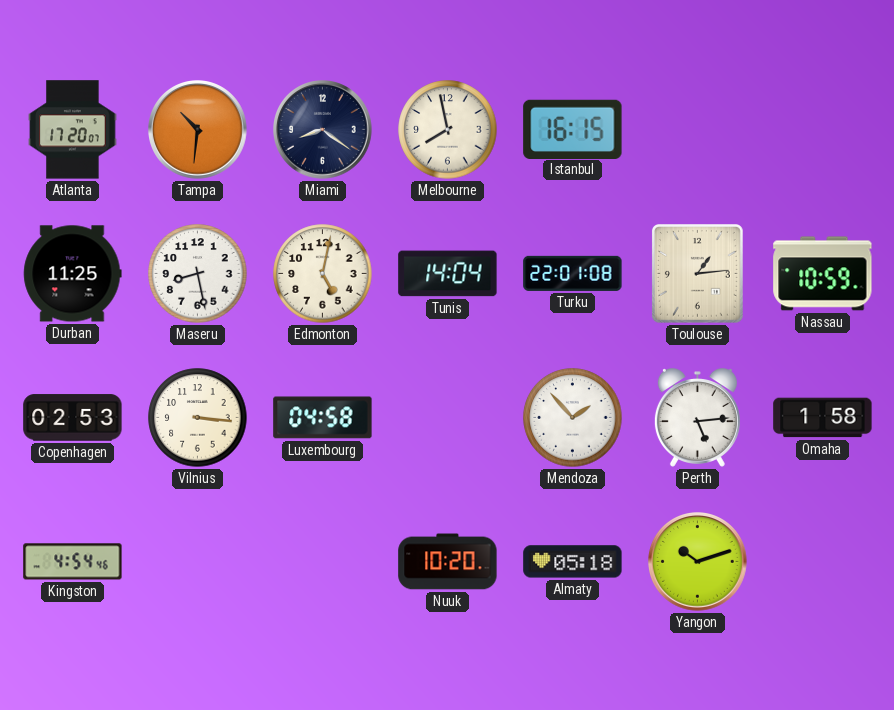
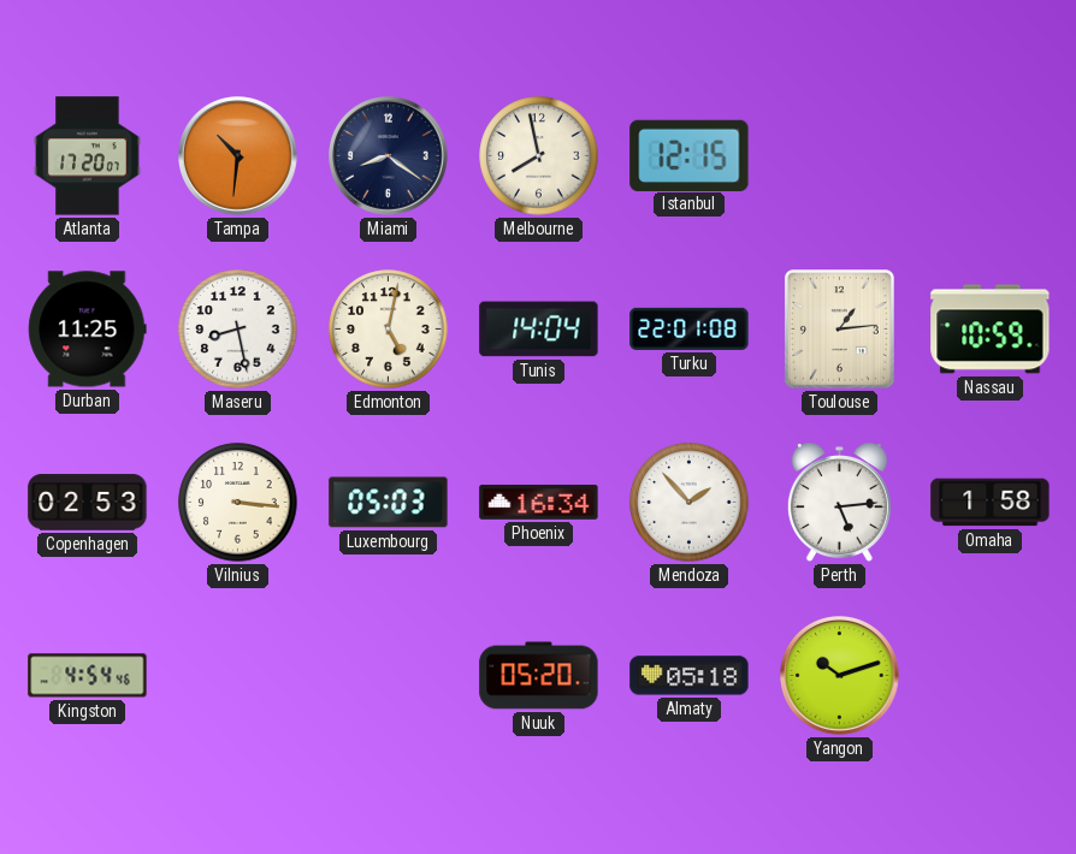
Istanbul: 16:15 -> 12:15
Luxembourg: 04:58 -> 05:03
Phoenix: none -> 16:34
Nuuk: 10:20 -> 05:20
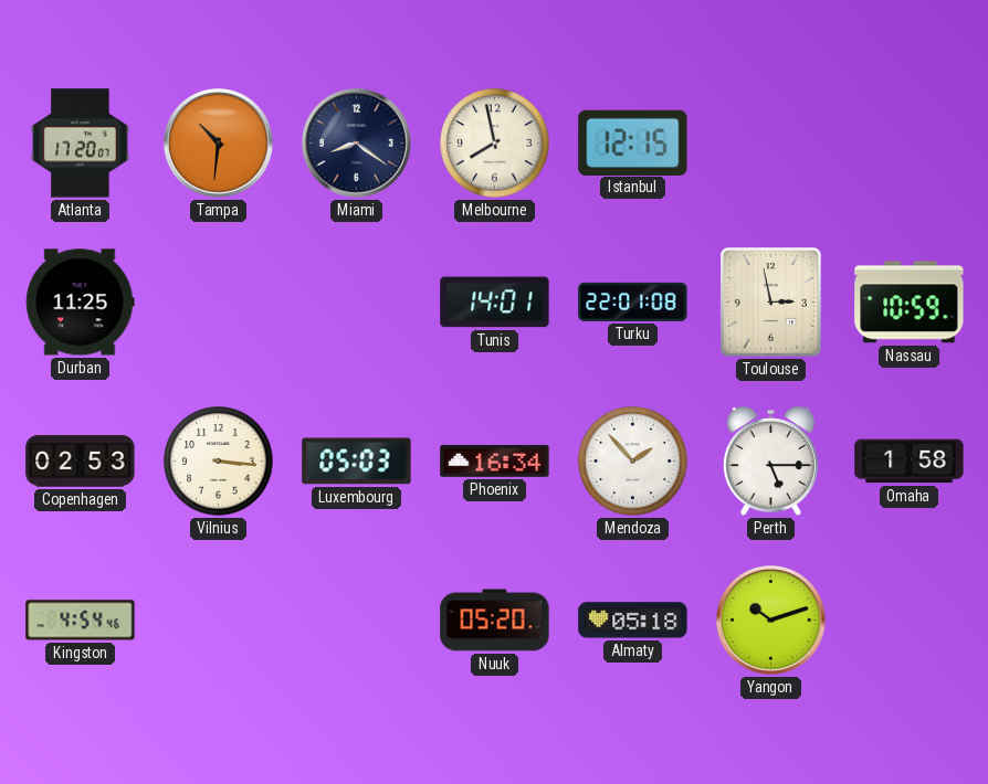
Maseru: 8:28 -> none
Edmonton: 5:02 -> none
Tunis: 14:04 -> 14:01
Toulouse: 1:14 -> 2:58
Perth: 5:14 -> 5:15
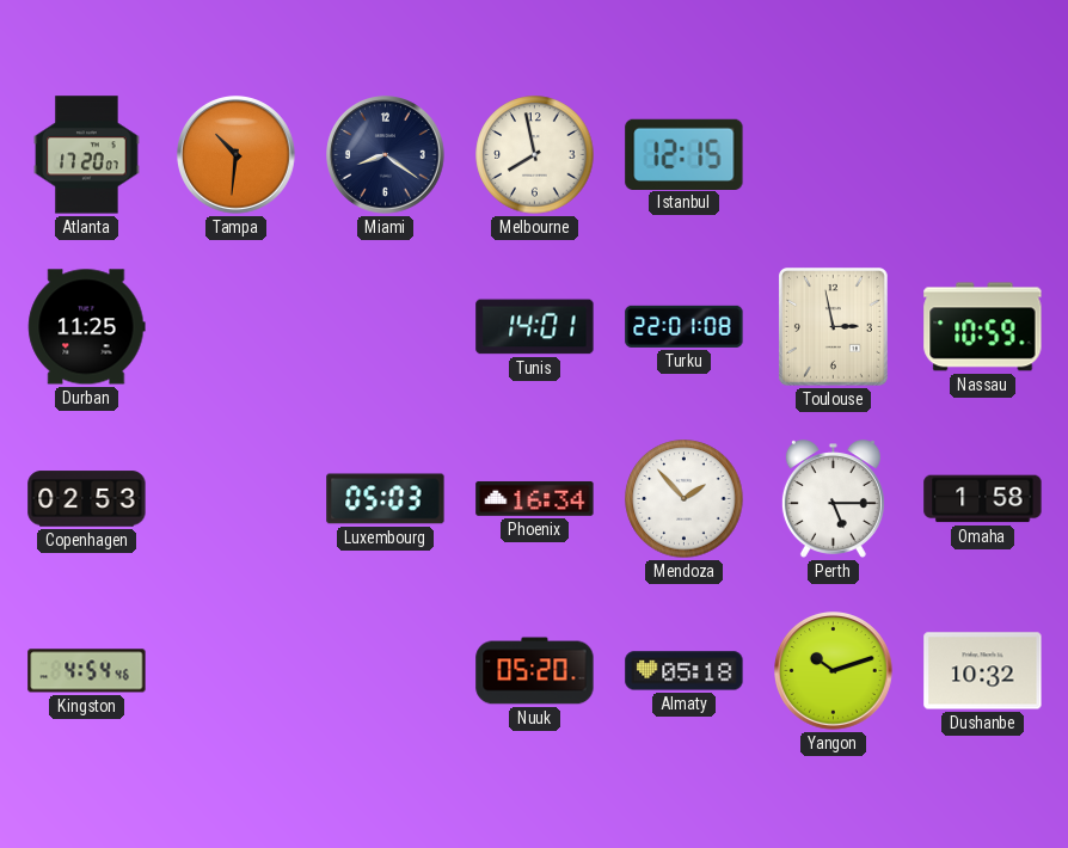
Vilnius: 3:16 -> none
Dushanbe: none -> 10:32
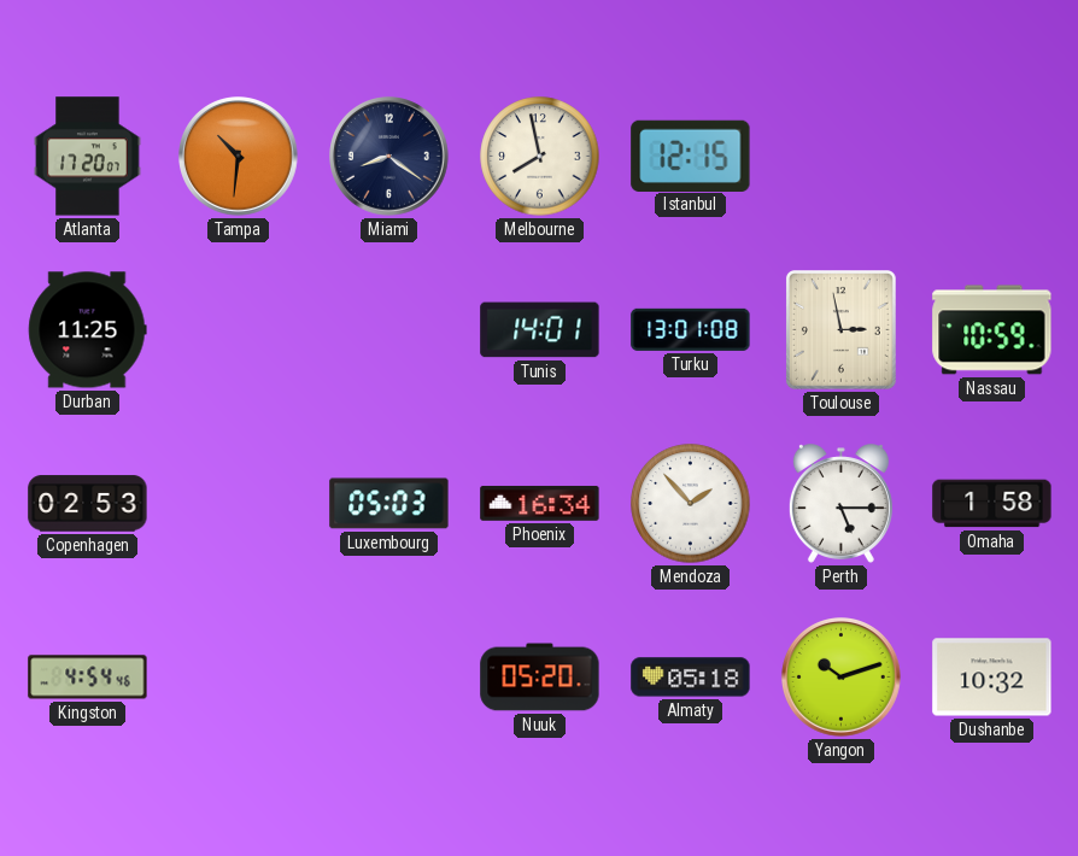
Turku: 22:01 -> 13:01
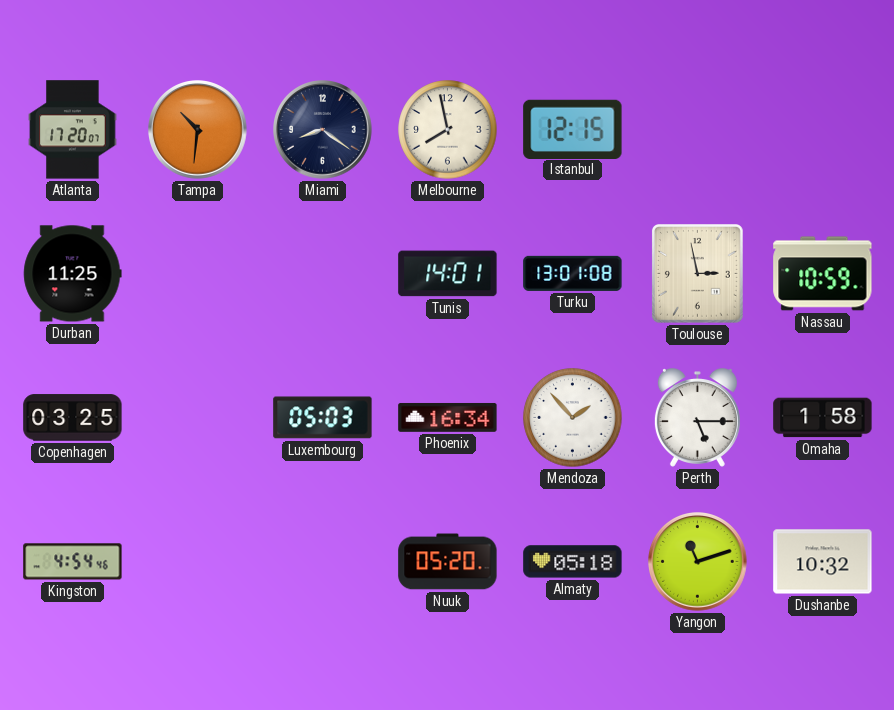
Copenhagen: 02:53 -> 03:25
Yangon: 10:12 -> 11:12
